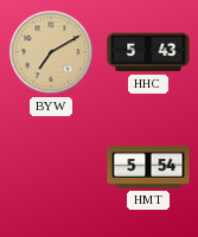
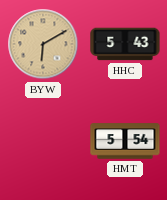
BYW: 7:10 -> 6:10
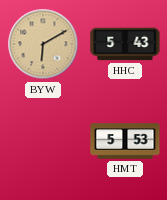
HMT: 5:54 -> 5:53
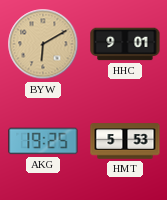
HHC: 5:43 -> 9:01
AKG: none -> 19:25
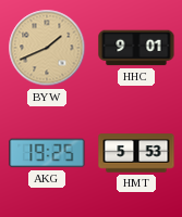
BYW: 6:10 -> 1:41
